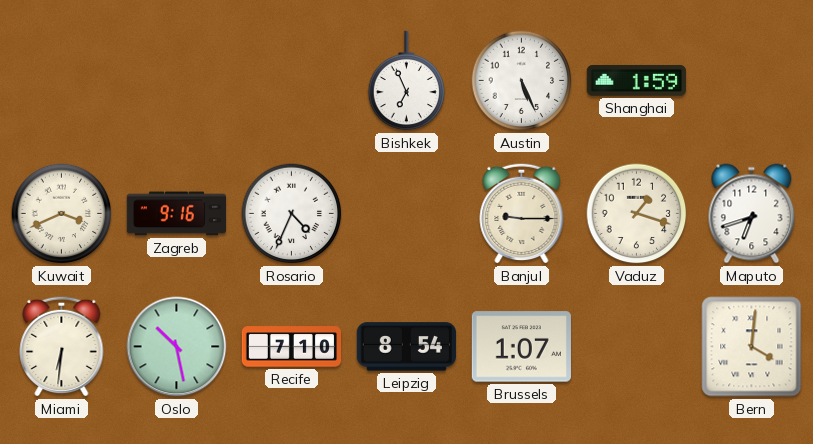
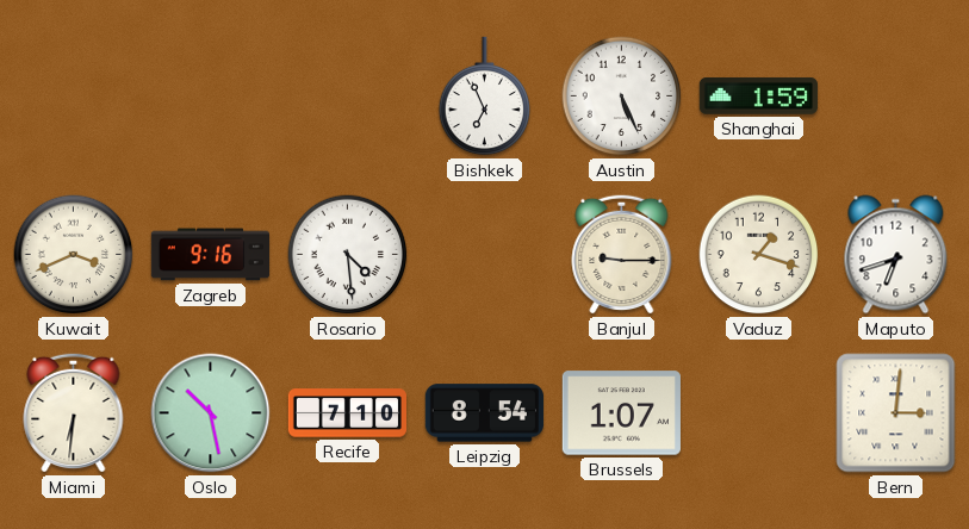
Rosario: 4:34 -> 4:29
Bern: 4:01 -> 3:01
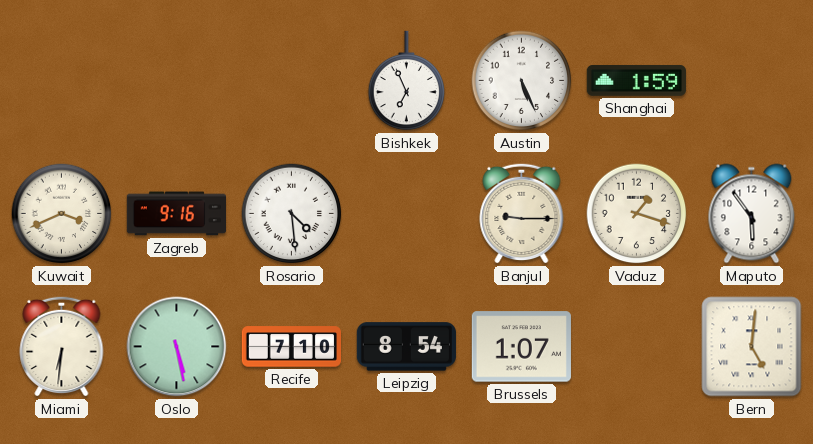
Maputo: 6:42 -> 5:54
Oslo: 10:28 -> 5:28
Bern: 3:01 -> 5:01
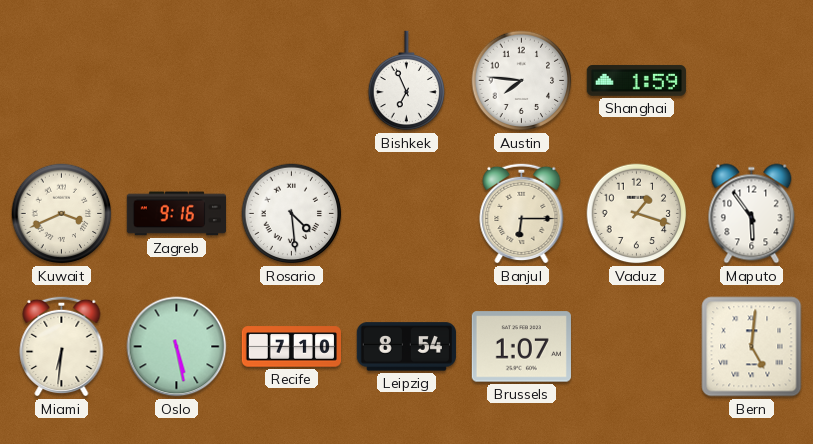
Austin: 5:26 -> 7:46
Banjul: 9:15 -> 6:15
